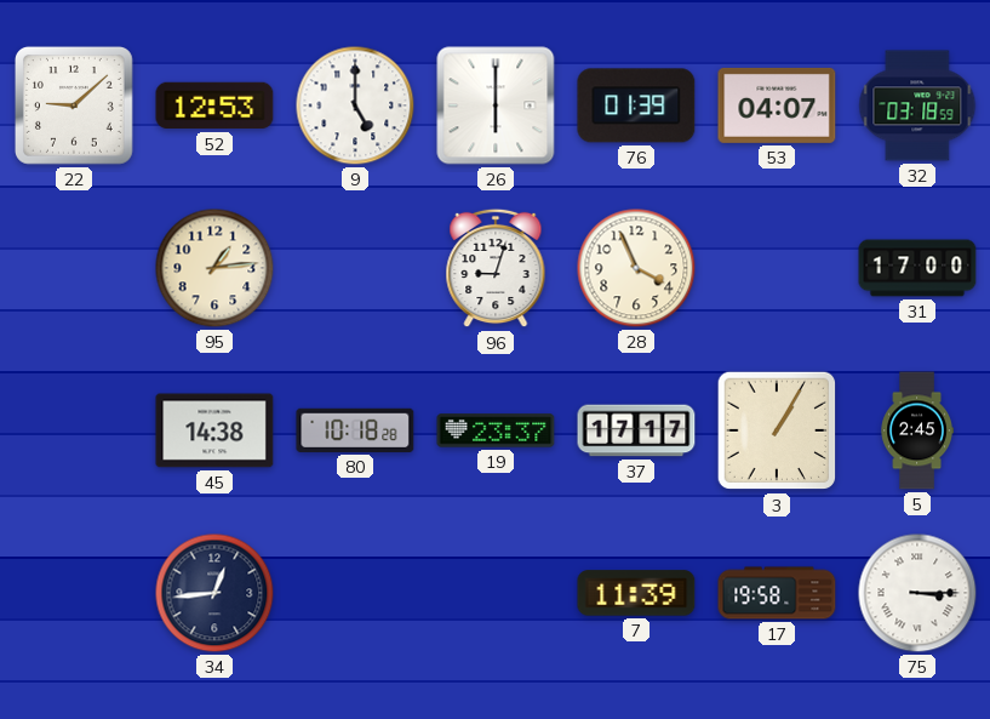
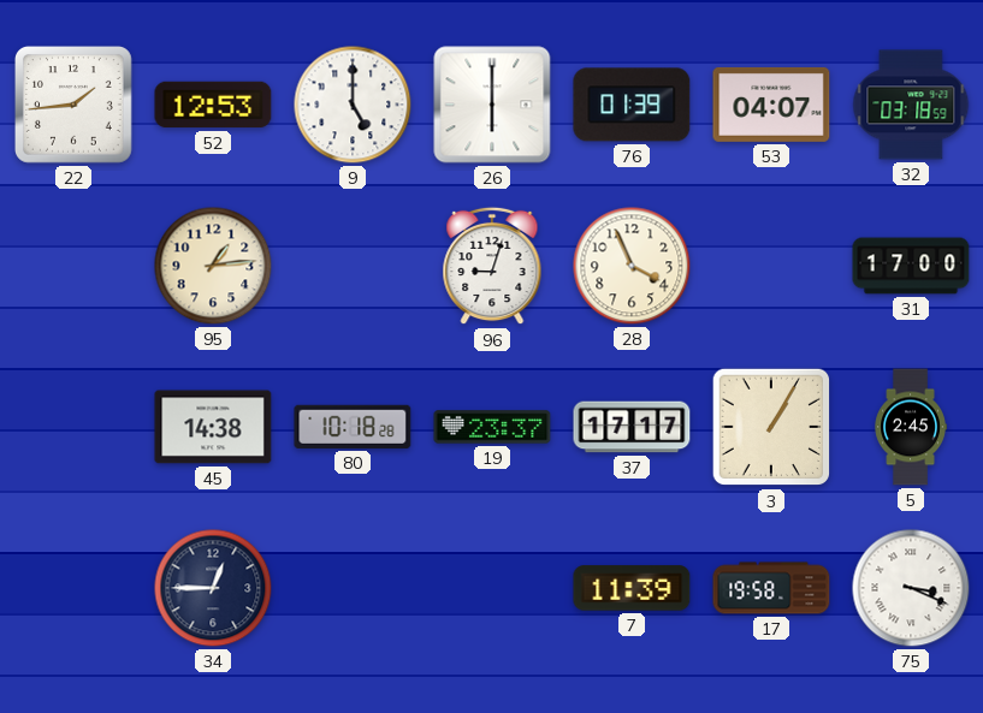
22: 9:08 -> 1:44
34: 12:44 -> 12:45
75: 3:15 -> 3:19
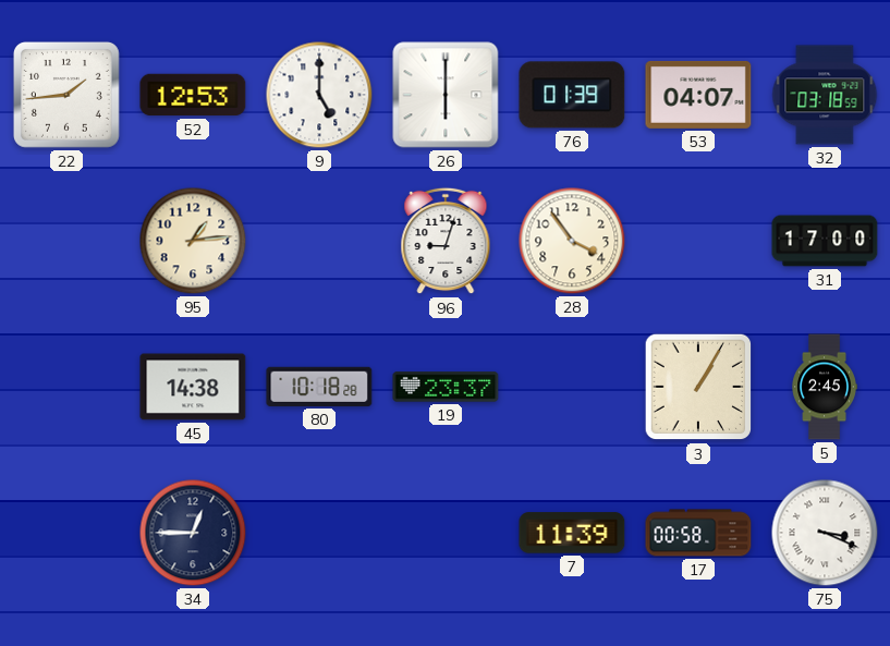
28: 3:56 -> 3:54
37: 17:17 -> none
17: 19:58 -> 00:58
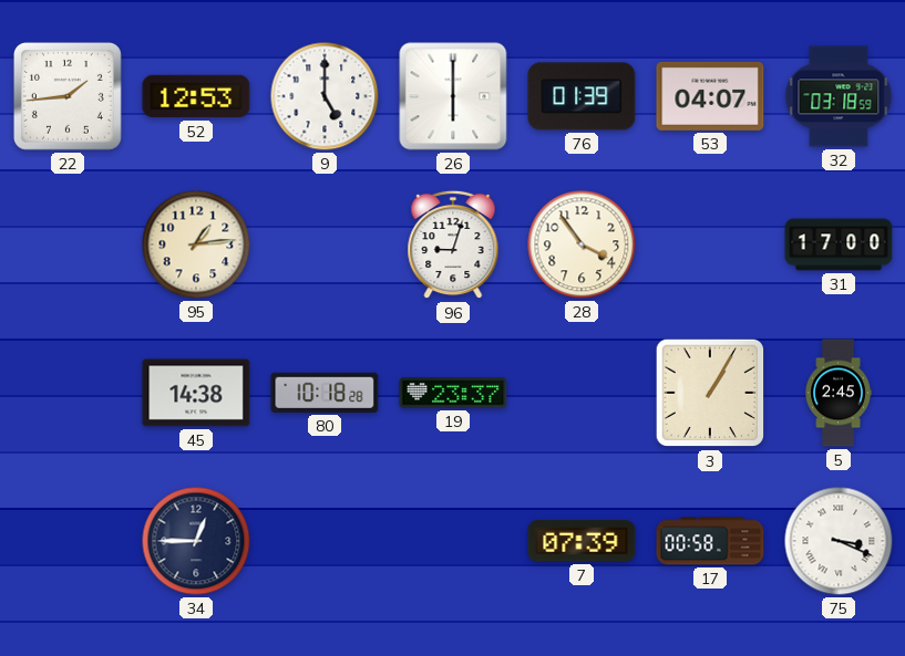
7: 11:39 -> 07:39
